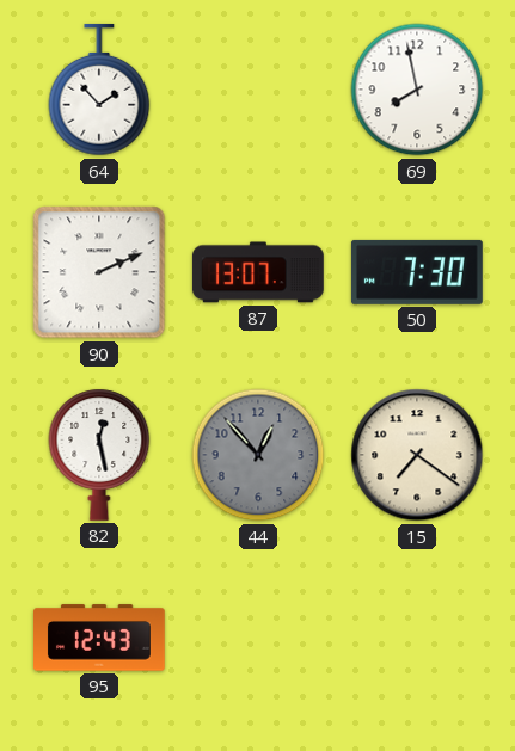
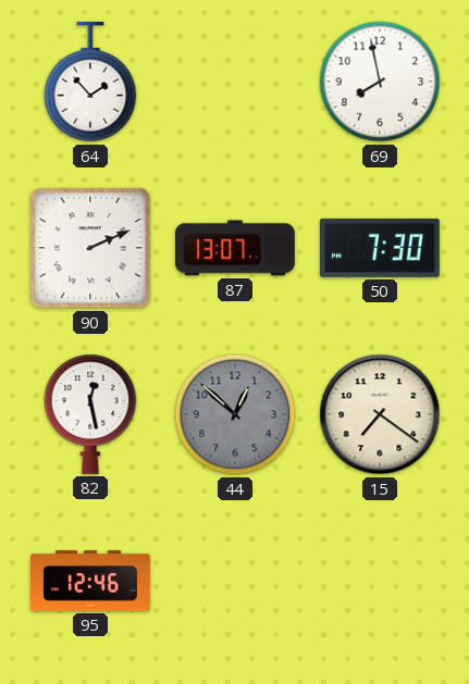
44: 12:53 -> 12:52
95: 12:43 -> 12:46
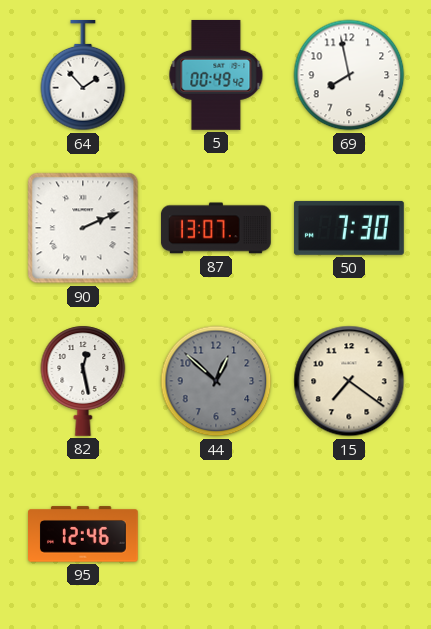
5: none -> 00:49
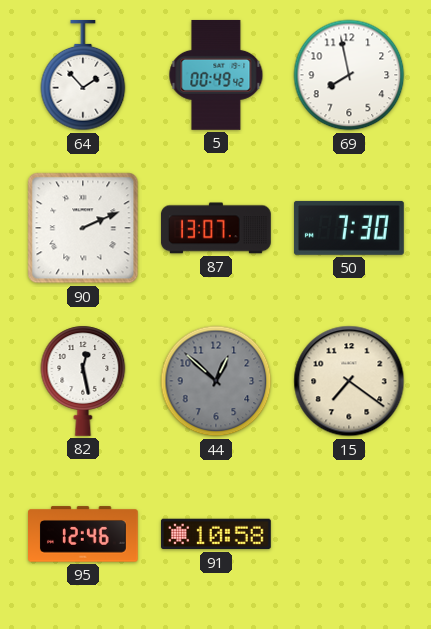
91: none -> 10:58
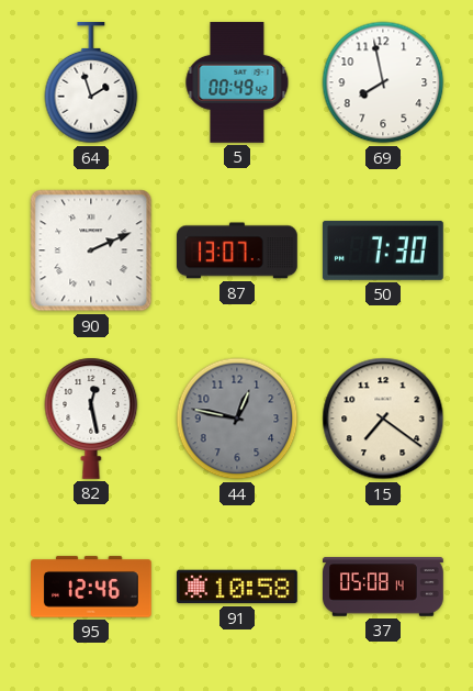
64: 1:53 -> 1:57
44: 12:52 -> 12:47
37: none -> 05:08
